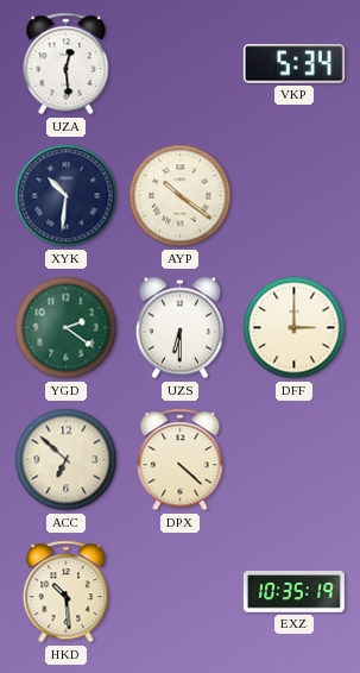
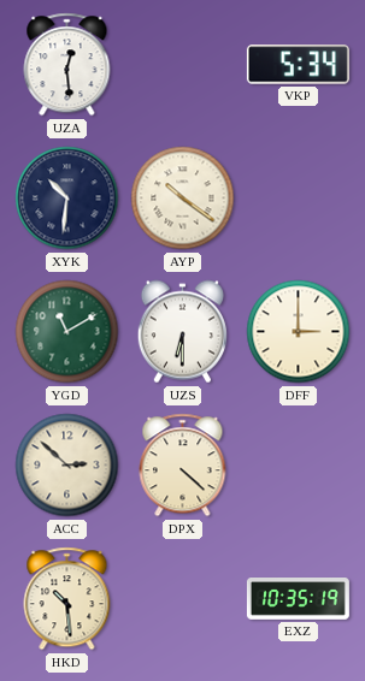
YGD: 2:21 -> 11:10
ACC: 6:52 -> 2:52
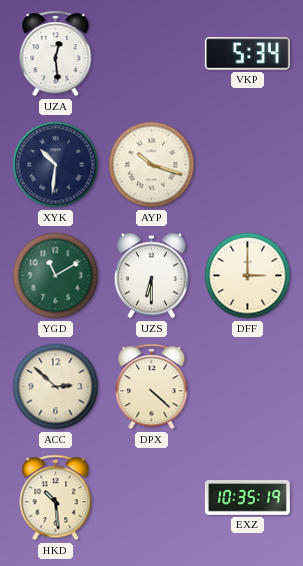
AYP: 10:21 -> 10:18
